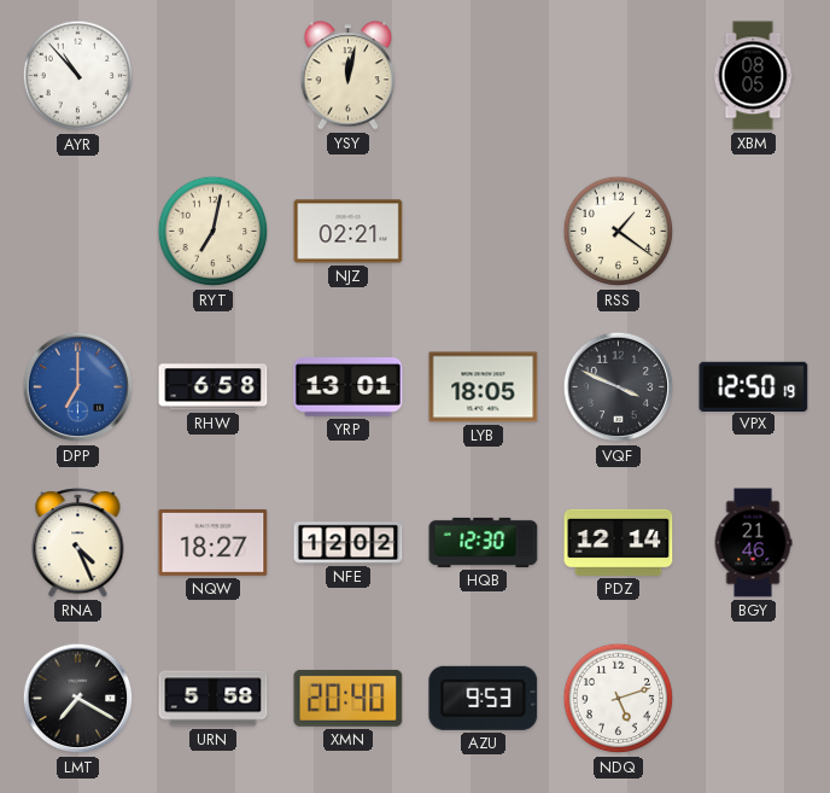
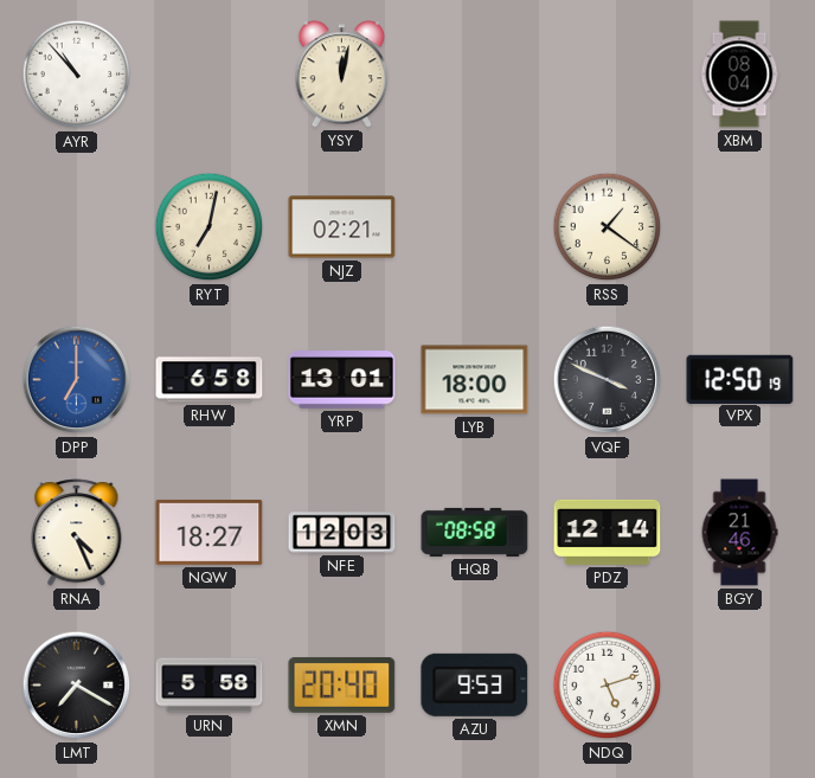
XBM: 08:05 -> 08:04
LYB: 18:05 -> 18:00
NFE: 12:02 -> 12:03
HQB: 12:30 -> 08:58
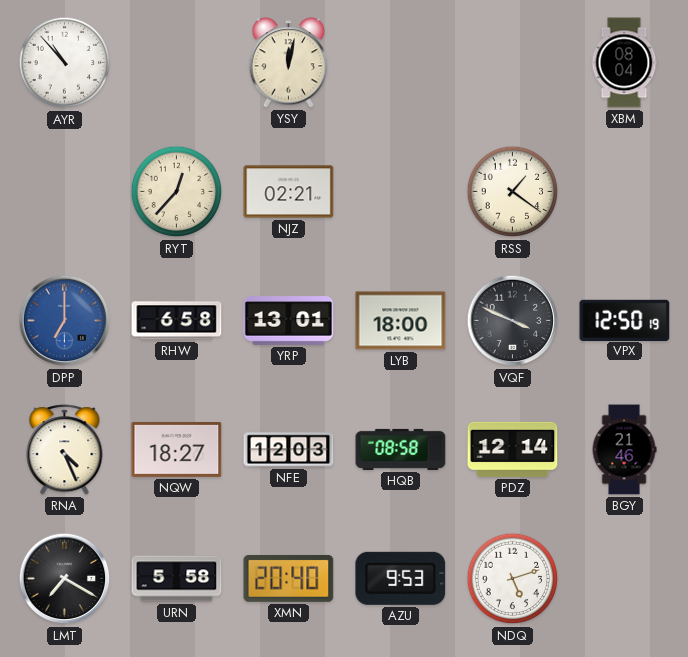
RYT: 7:02 -> 12:37
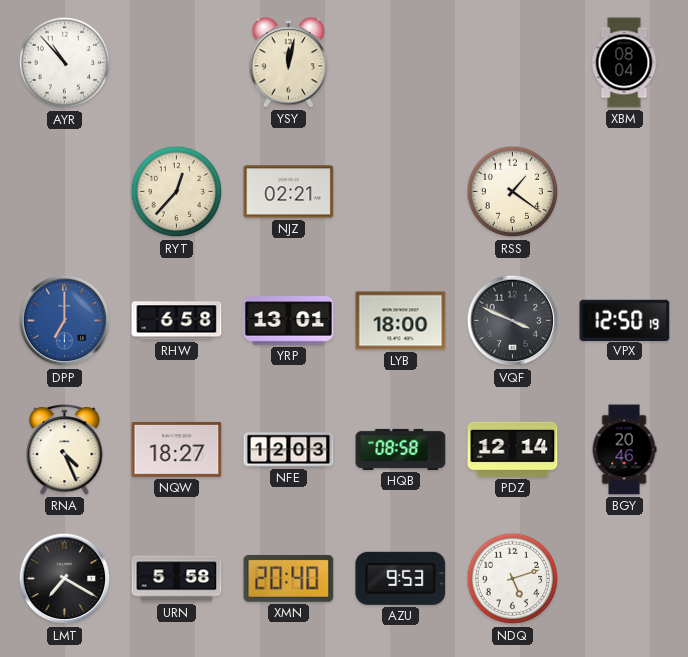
BGY: 21:46 -> 20:46
